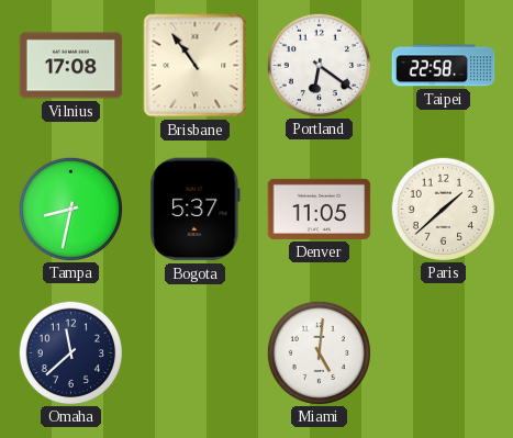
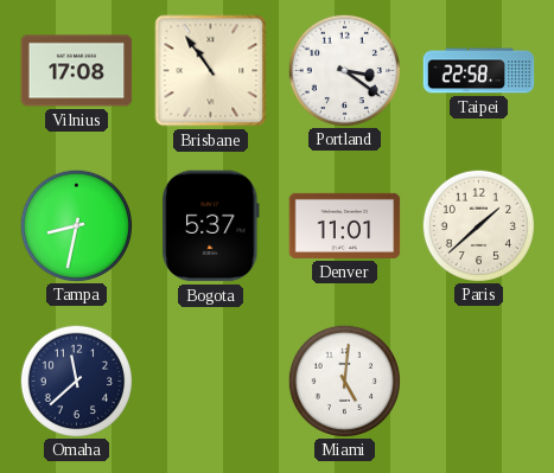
Portland: 6:21 -> 3:21
Denver: 11:05 -> 11:01
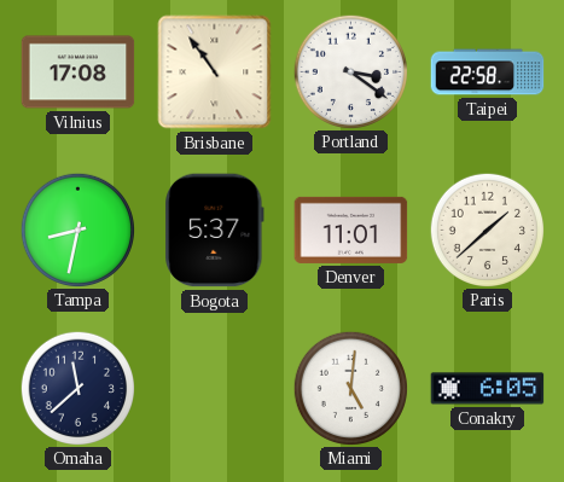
Conakry: none -> 6:05
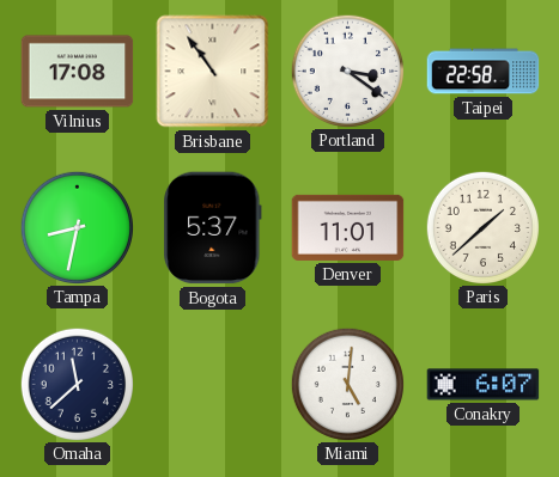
Conakry: 6:05 -> 6:07
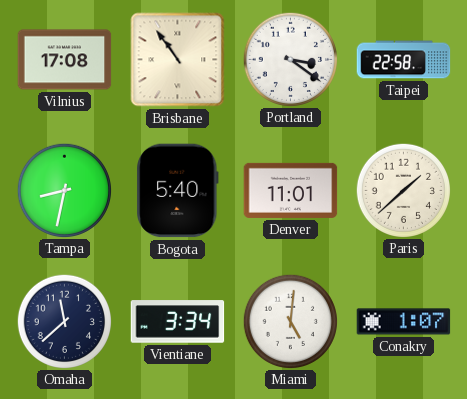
Bogota: 5:37 -> 5:40
Vientiane: none -> 3:34
Conakry: 6:07 -> 1:07
